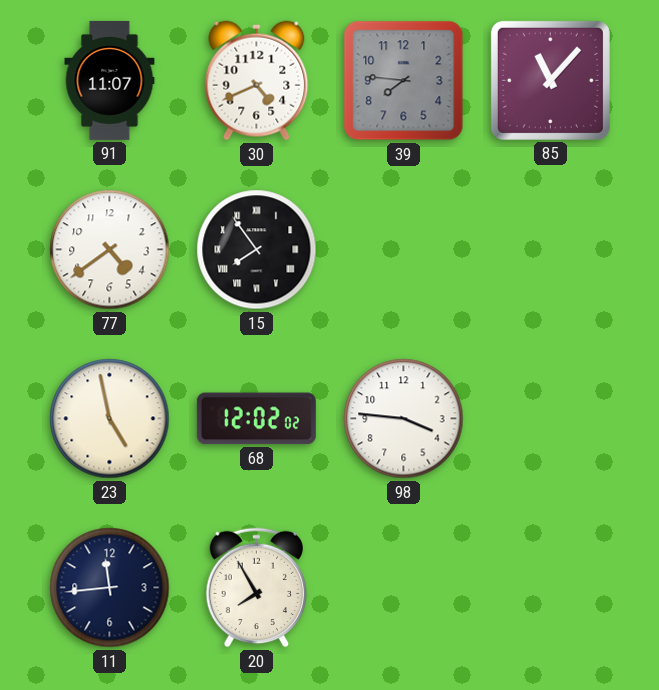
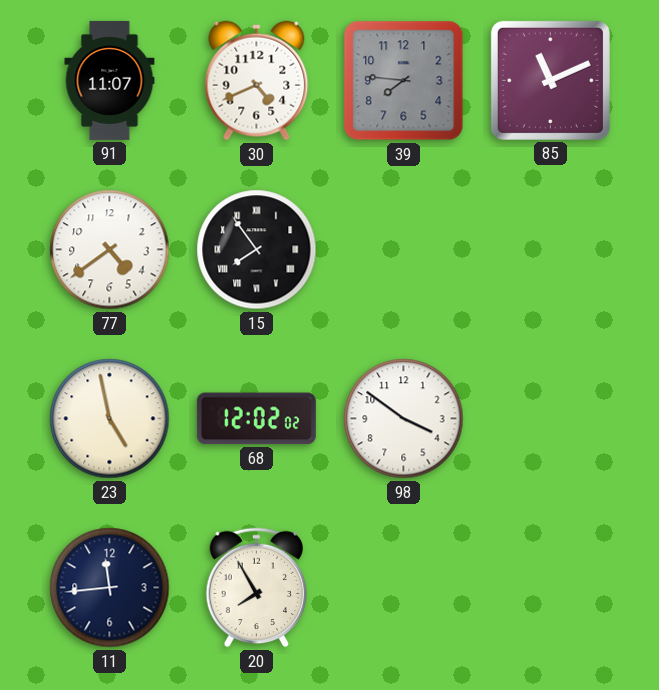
85: 11:07 -> 11:11
98: 3:46 -> 3:51
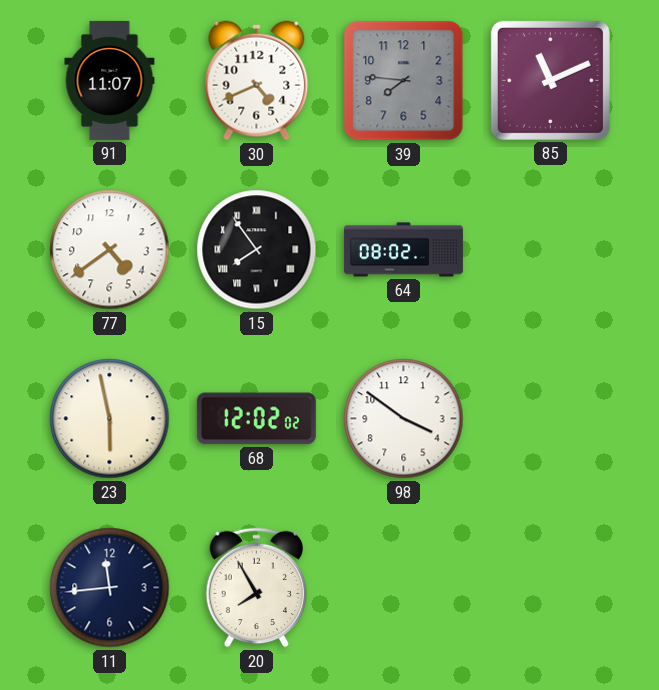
64: none -> 08:02
23: 4:58 -> 5:58
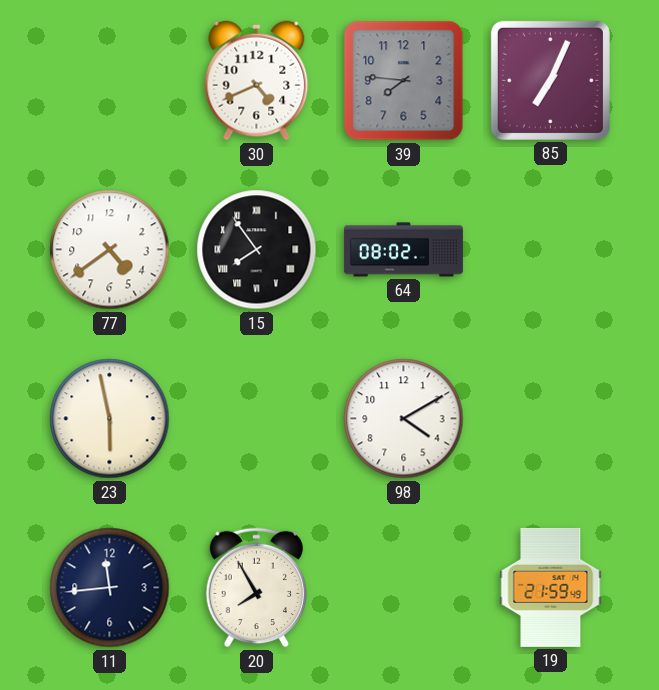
91: 11:07 -> none
85: 11:11 -> 7:04
68: 12:02 -> none
98: 3:51 -> 4:10
19: none -> 21:59
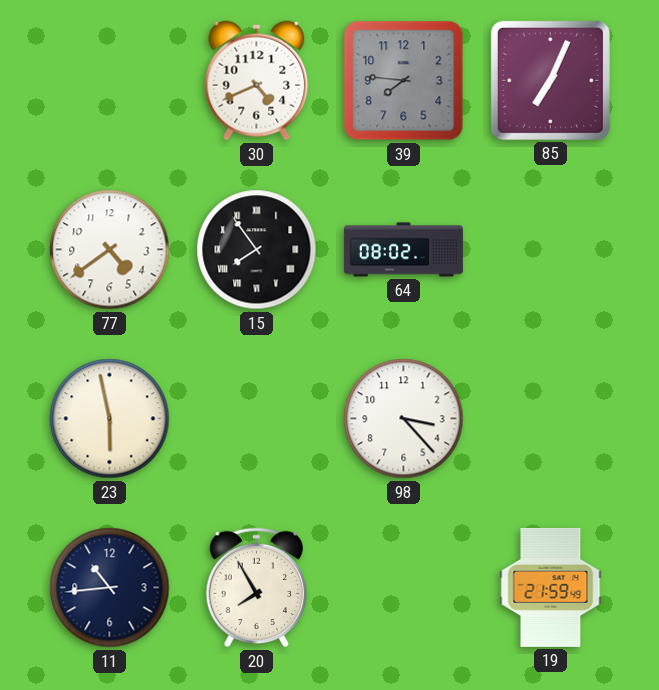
98: 4:10 -> 3:23
11: 11:44 -> 10:44
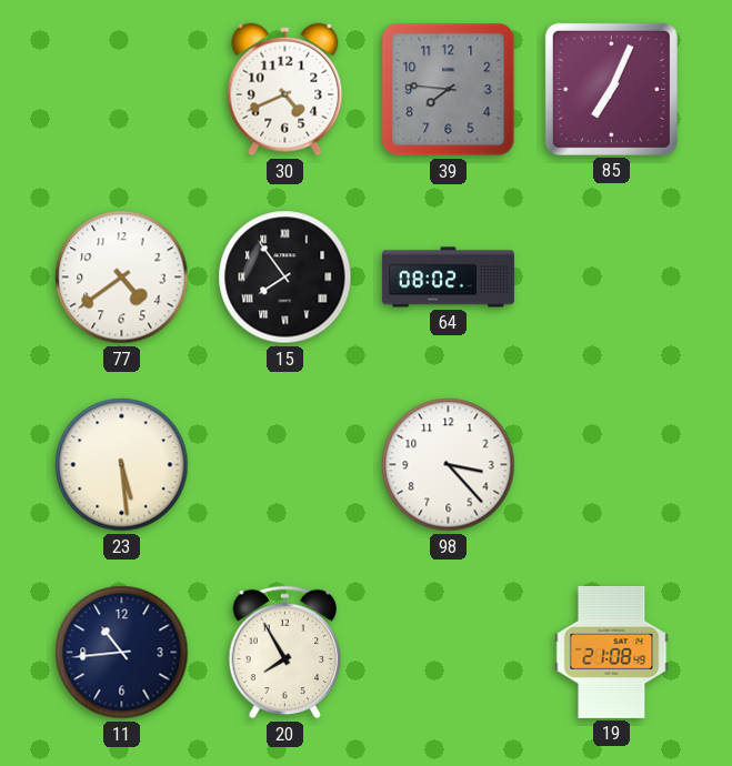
23: 5:58 -> 5:29
19: 21:59 -> 21:08
